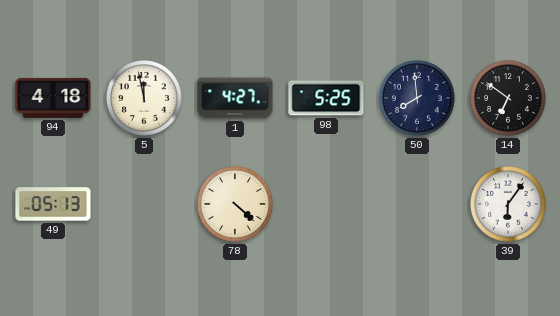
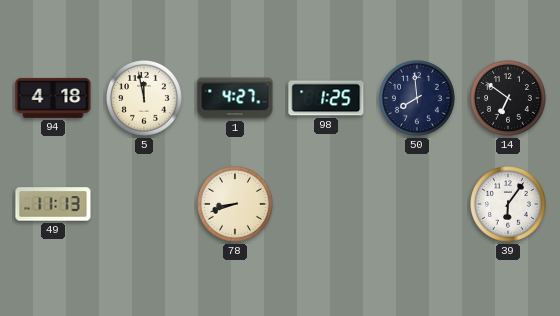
98: 5:25 -> 1:25
49: 05:13 -> 11:13
78: 4:22 -> 8:42
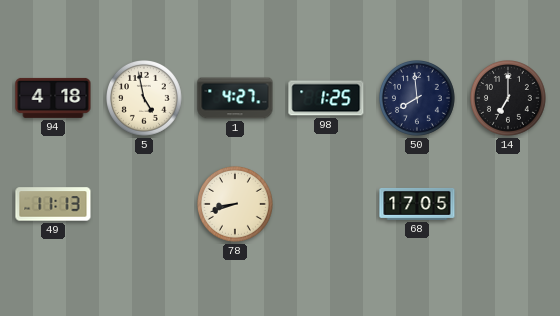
5: 11:58 -> 4:58
14: 6:51 -> 7:00
68: none -> 17:05
39: 6:06 -> none
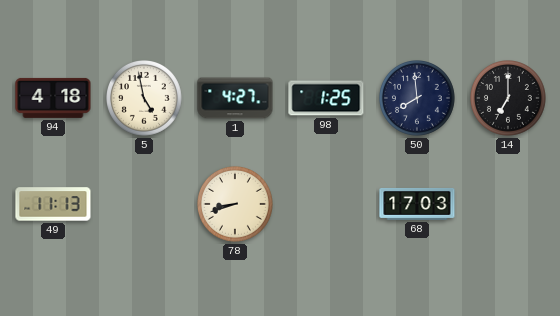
68: 17:05 -> 17:03
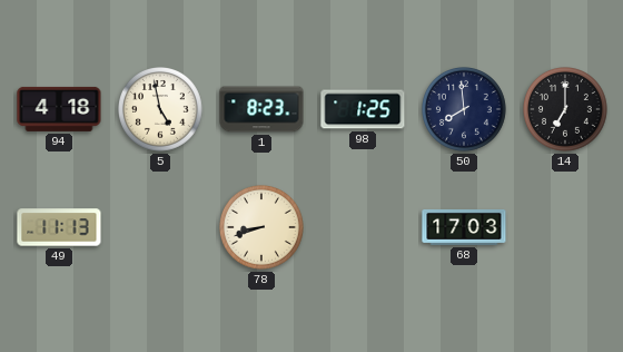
1: 4:27 -> 8:23
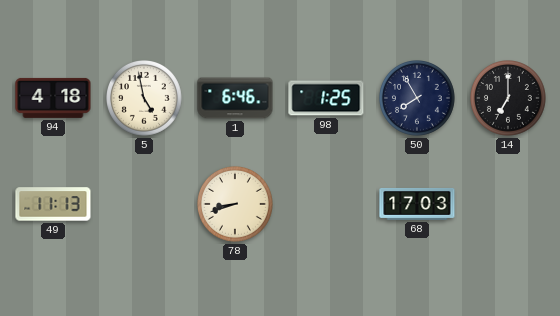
1: 8:23 -> 6:46
50: 7:59 -> 7:55
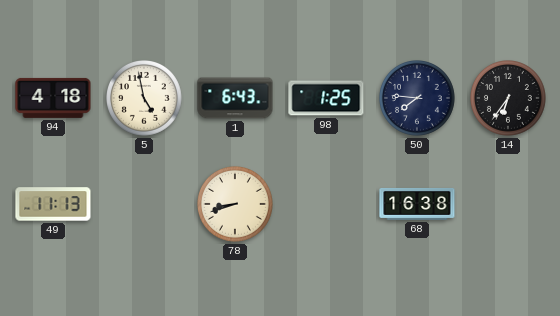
1: 6:46 -> 6:43
50: 7:55 -> 7:46
14: 7:00 -> 6:36
68: 17:03 -> 16:38
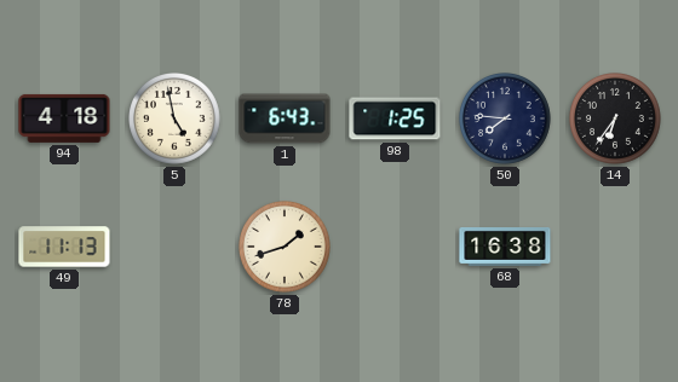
78: 8:42 -> 1:42
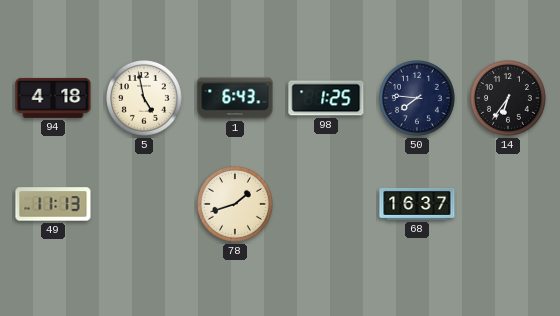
68: 16:38 -> 16:37
